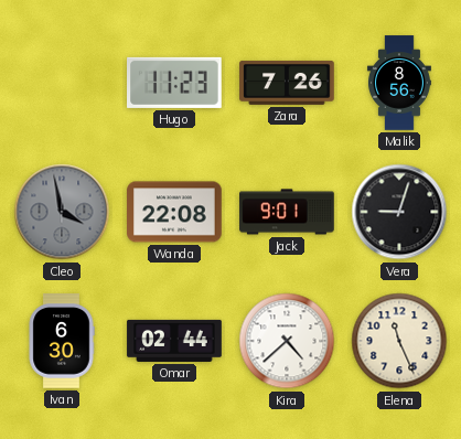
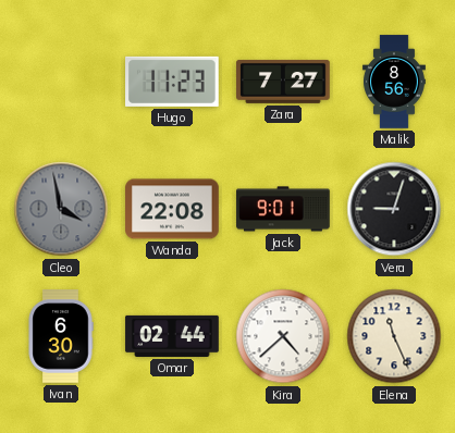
Zara: 7:26 -> 7:27
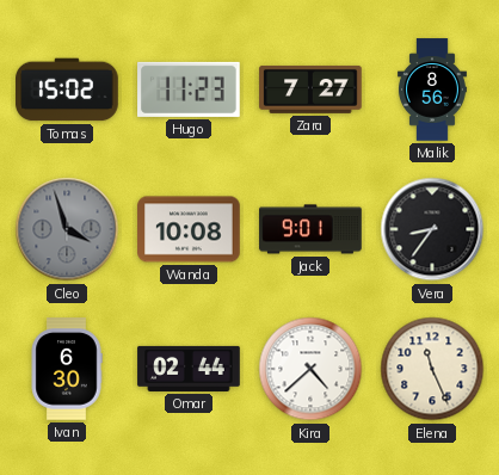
Tomas: none -> 15:02
Cleo: 3:58 -> 3:57
Wanda: 22:08 -> 10:08
Vera: 9:03 -> 8:36
